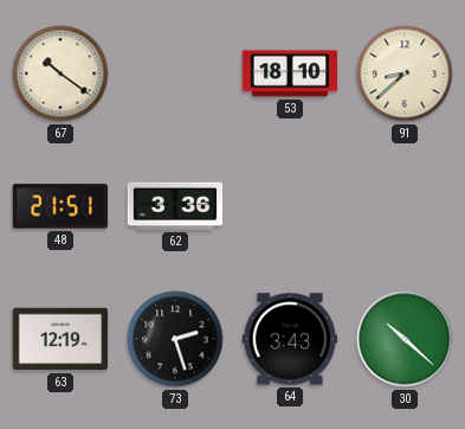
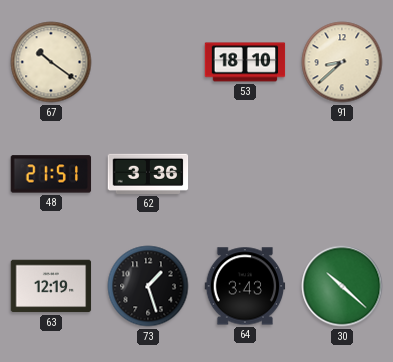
73: 2:27 -> 1:27
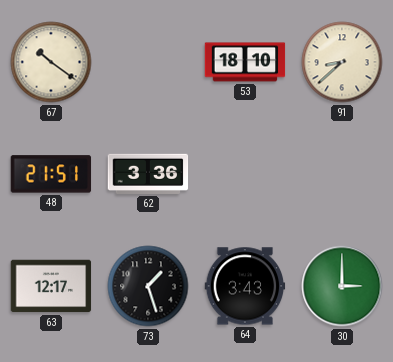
63: 12:19 -> 12:17
30: 10:22 -> 3:00
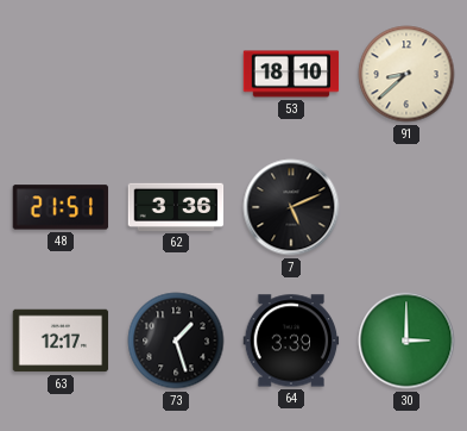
67: 10:21 -> none
7: none -> 5:11
64: 3:43 -> 3:39
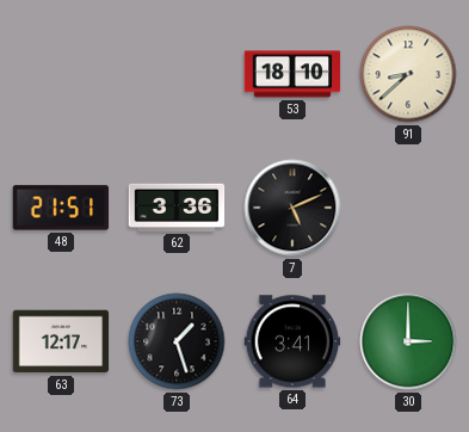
64: 3:39 -> 3:41
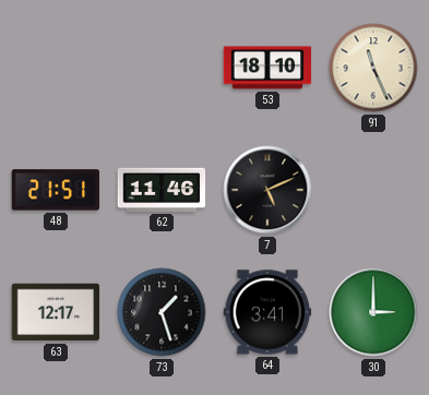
91: 8:38 -> 11:26
62: 3:36 -> 11:46
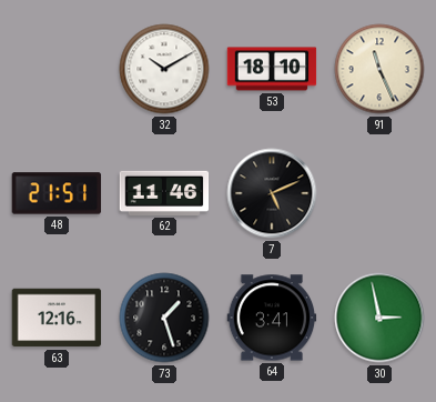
32: none -> 10:10
63: 12:17 -> 12:16
30: 3:00 -> 2:58
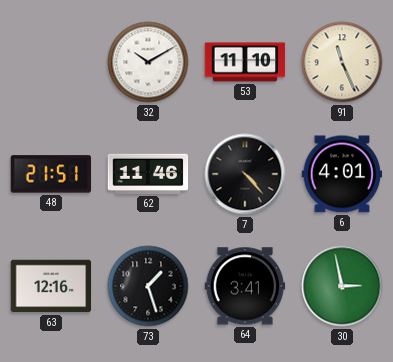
53: 18:10 -> 11:10
7: 5:11 -> 4:23
6: none -> 4:01
